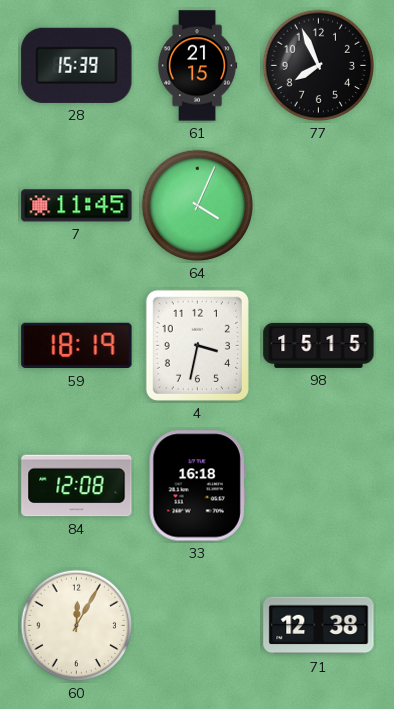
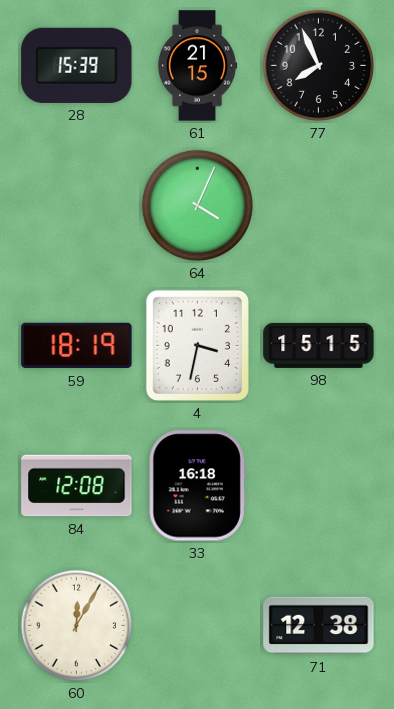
7: 11:45 -> none
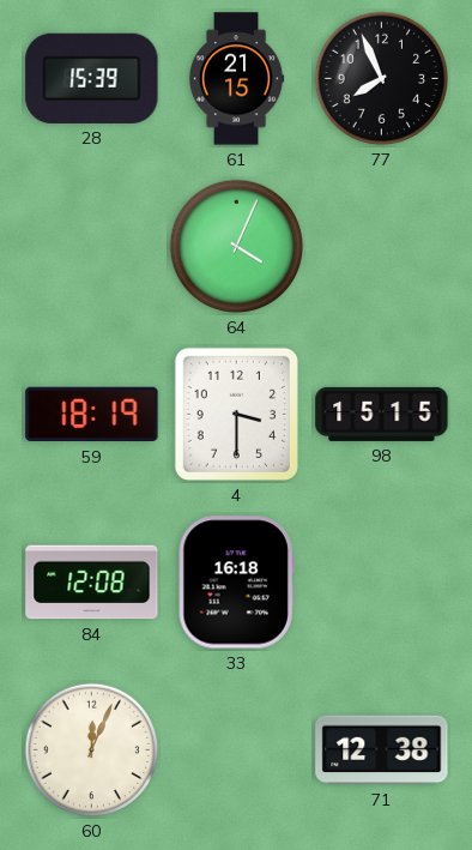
4: 3:32 -> 3:30
60: 12:05 -> 12:04
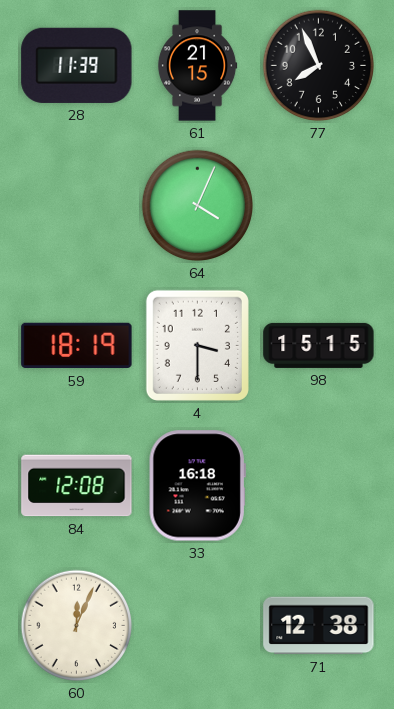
28: 15:39 -> 11:39
